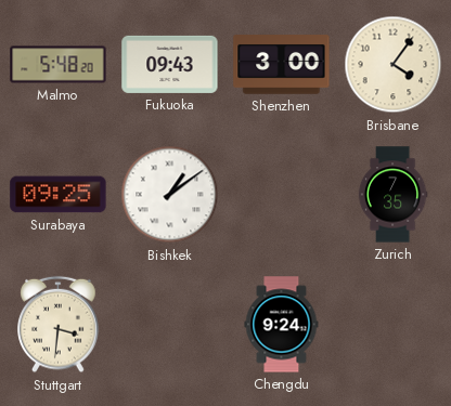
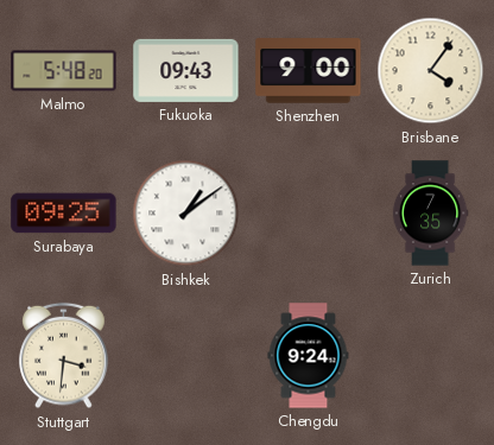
Shenzhen: 3:00 -> 9:00
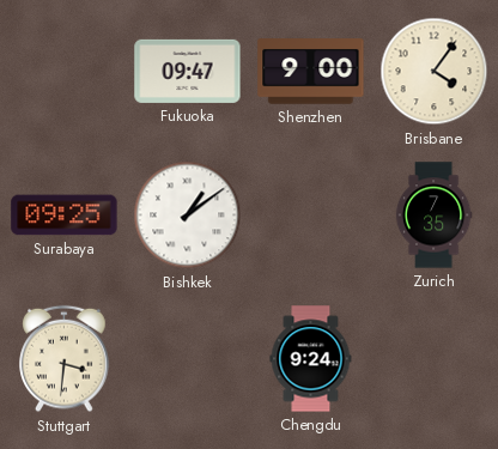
Malmo: 5:48 -> none
Fukuoka: 09:43 -> 09:47
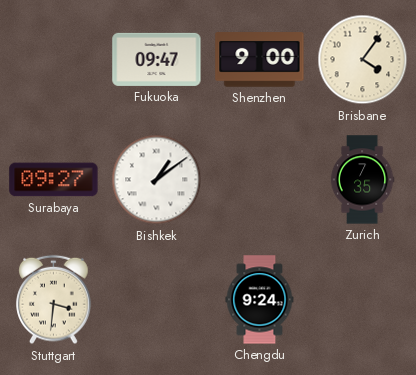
Surabaya: 09:25 -> 09:27
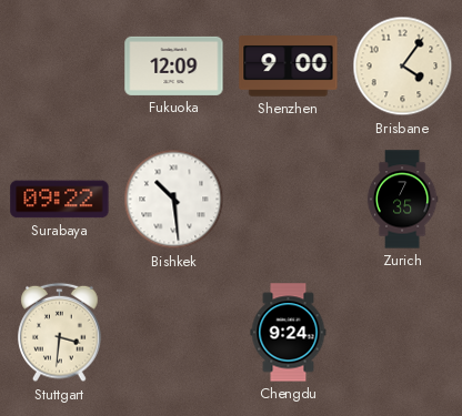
Fukuoka: 09:47 -> 12:09
Surabaya: 09:27 -> 09:22
Bishkek: 1:09 -> 10:29
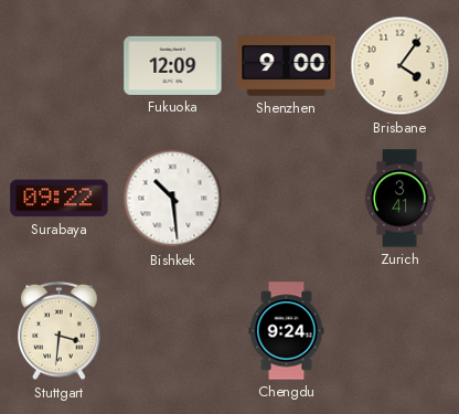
Zurich: 7:35 -> 3:41
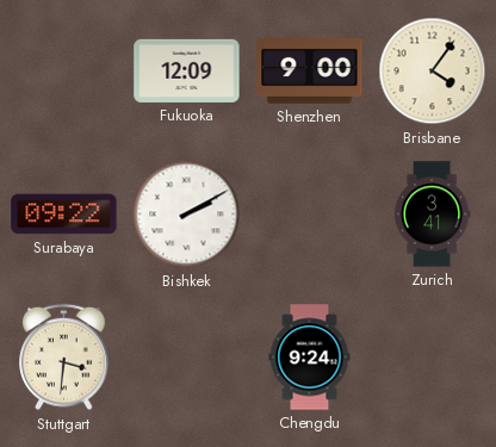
Bishkek: 10:29 -> 2:10
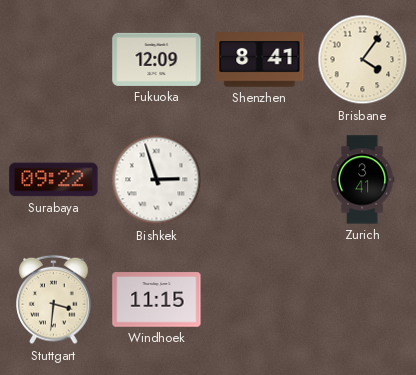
Shenzhen: 9:00 -> 8:41
Bishkek: 2:10 -> 2:57
Windhoek: none -> 11:15
Chengdu: 9:24 -> none
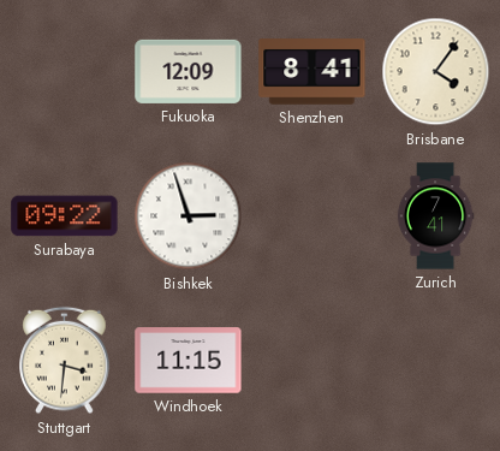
Zurich: 3:41 -> 7:41
